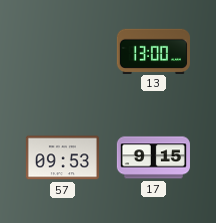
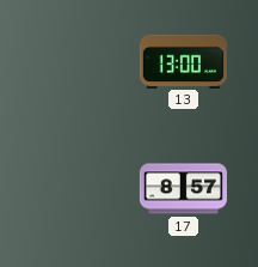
57: 09:53 -> none
17: 9:15 -> 8:57
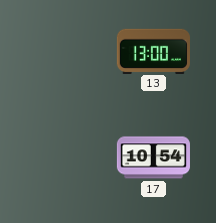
17: 8:57 -> 10:54
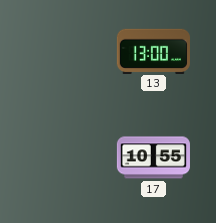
17: 10:54 -> 10:55
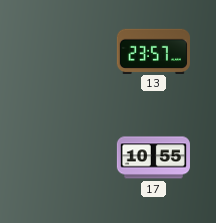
13: 13:00 -> 23:57
